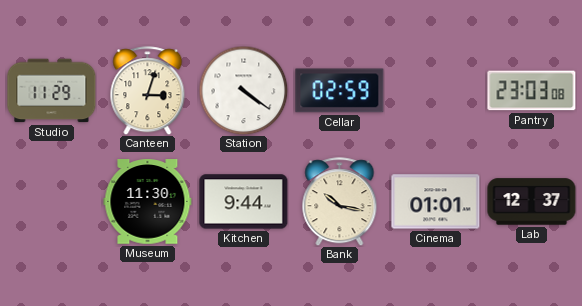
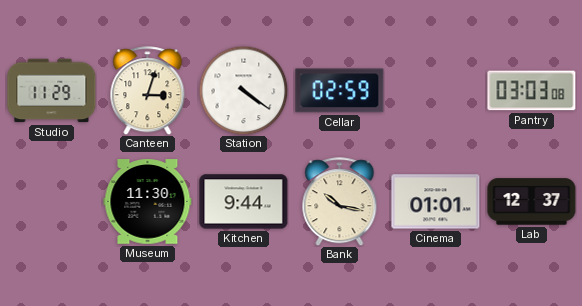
Pantry: 23:03 -> 03:03
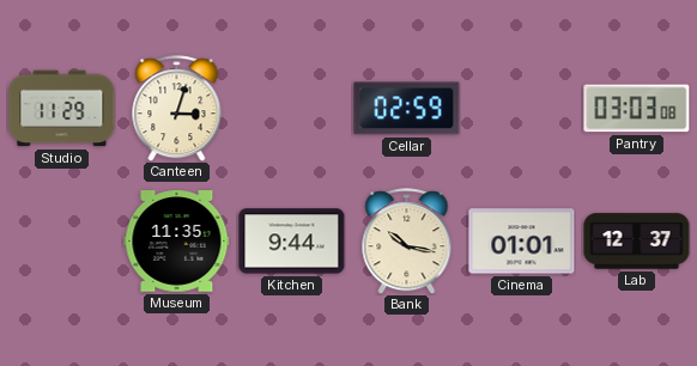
Station: 4:21 -> none
Museum: 11:30 -> 11:35
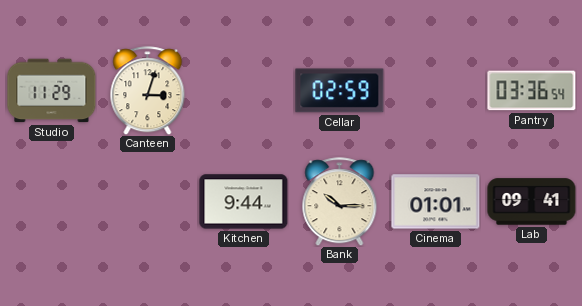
Pantry: 03:03 -> 03:36
Museum: 11:35 -> none
Bank: 10:17 -> 10:15
Lab: 12:37 -> 09:41
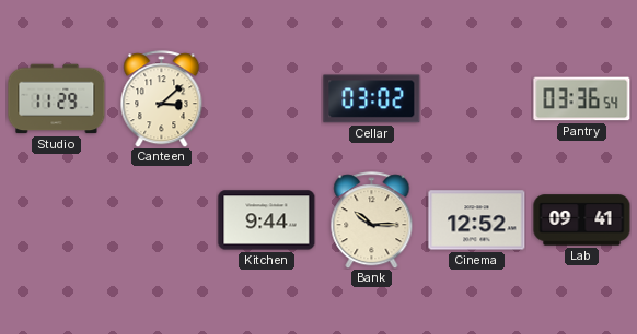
Canteen: 3:03 -> 3:08
Cellar: 02:59 -> 03:02
Cinema: 01:01 -> 12:52
